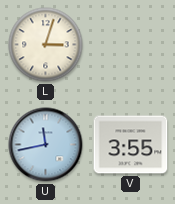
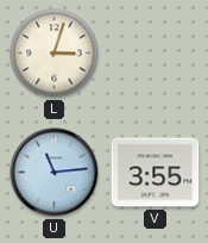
U: 11:43 -> 11:14
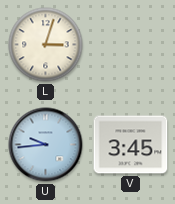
U: 11:14 -> 9:44
V: 3:55 -> 3:45
